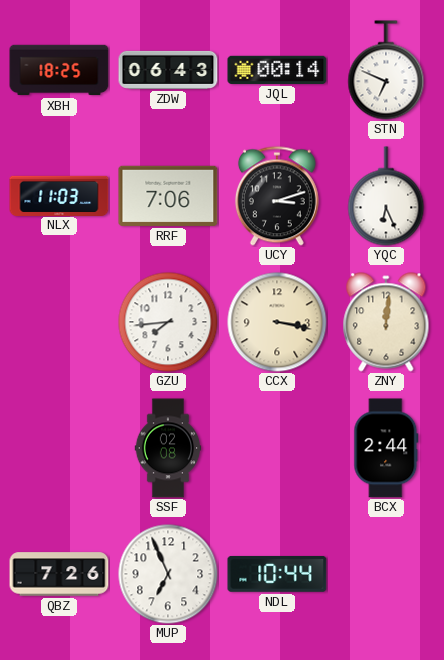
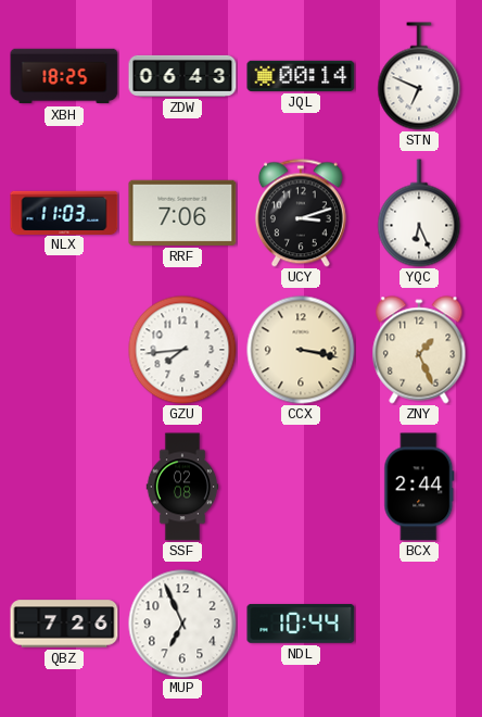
ZNY: 12:01 -> 1:26
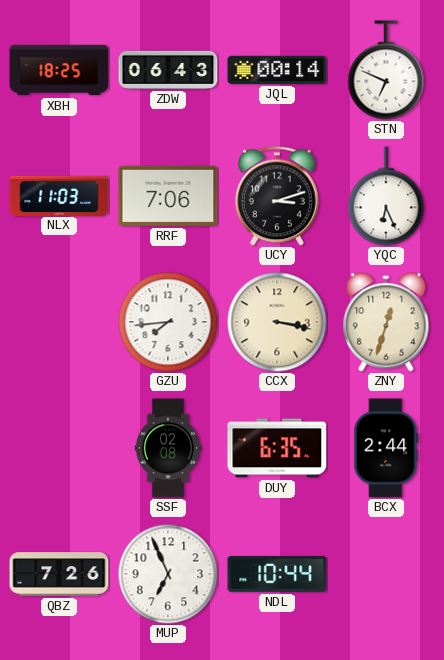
ZNY: 1:26 -> 12:33
DUY: none -> 6:35
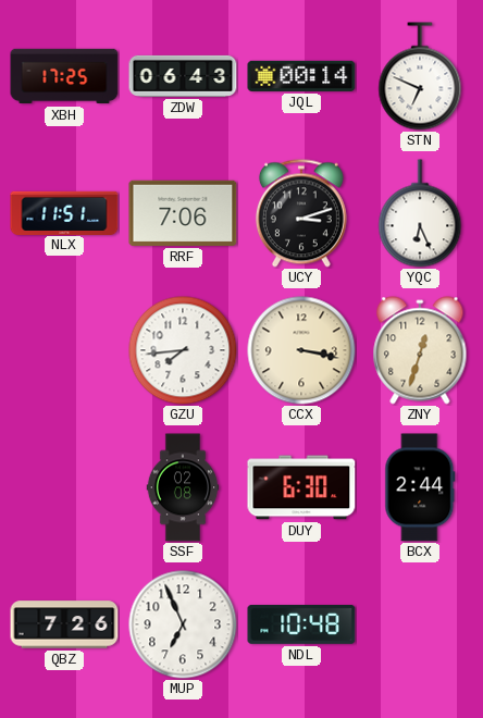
XBH: 18:25 -> 17:25
NLX: 11:03 -> 11:51
DUY: 6:35 -> 6:30
NDL: 10:44 -> 10:48
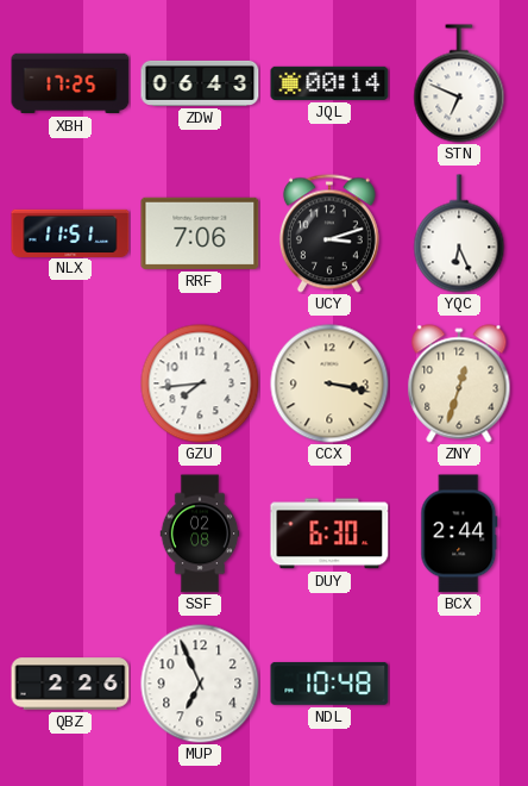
QBZ: 7:26 -> 2:26
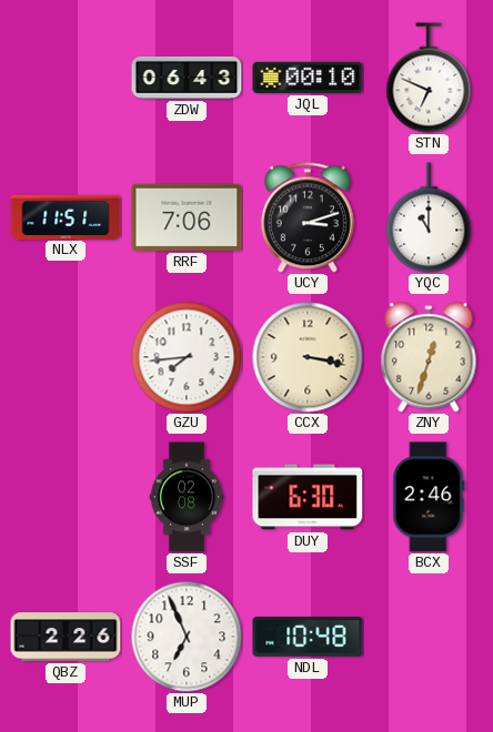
XBH: 17:25 -> none
JQL: 00:14 -> 00:10
YQC: 6:26 -> 11:00
BCX: 2:44 -> 2:46
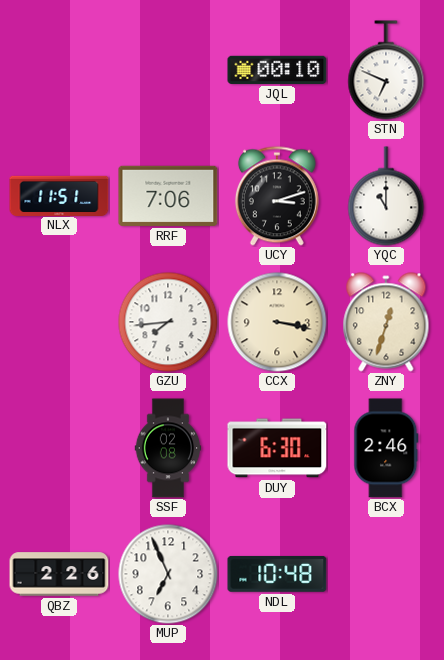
ZDW: 06:43 -> none
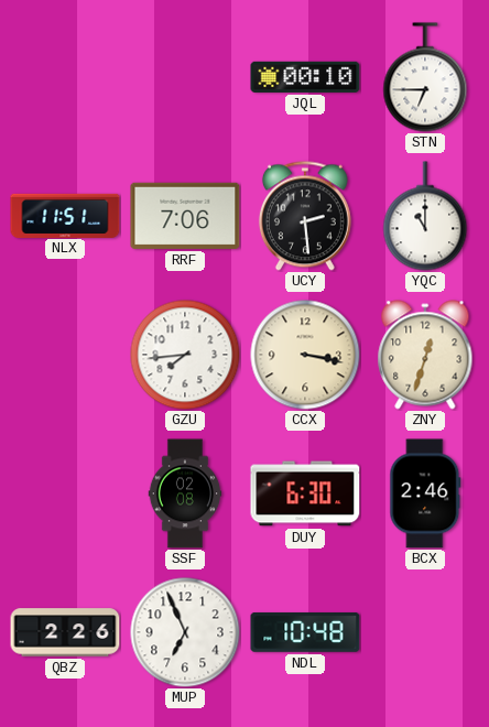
STN: 6:49 -> 6:45
UCY: 3:12 -> 2:29
